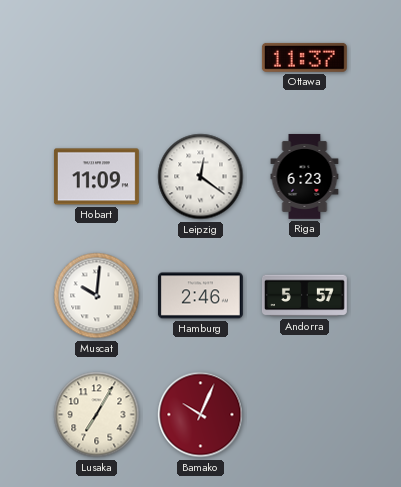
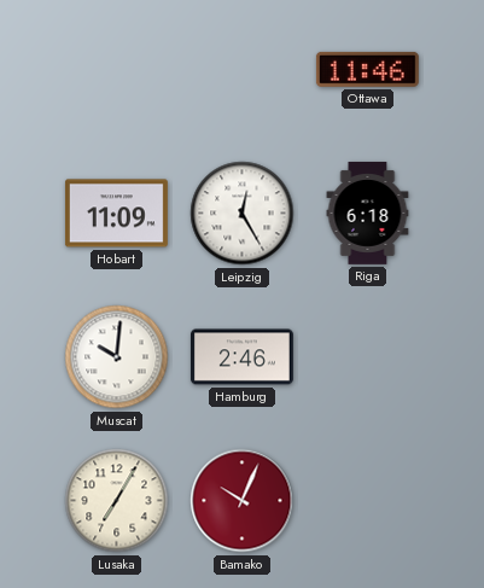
Ottawa: 11:37 -> 11:46
Leipzig: 12:21 -> 12:25
Riga: 6:23 -> 6:18
Andorra: 5:57 -> none
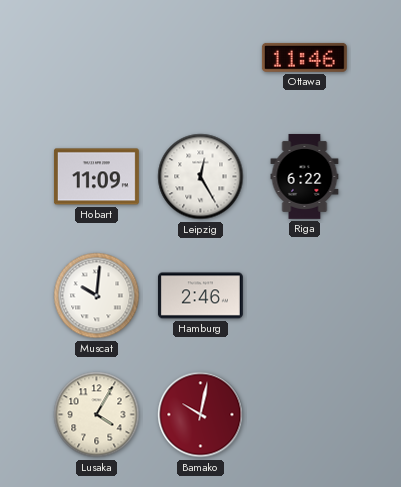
Riga: 6:18 -> 6:22
Lusaka: 7:05 -> 4:05
Bamako: 10:04 -> 10:02
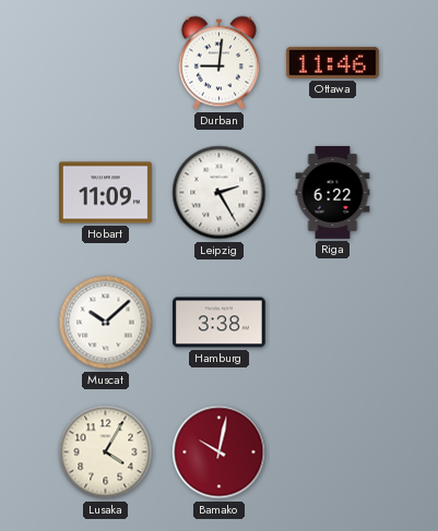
Durban: none -> 9:01
Leipzig: 12:25 -> 2:25
Muscat: 10:01 -> 10:08
Hamburg: 2:46 -> 3:38
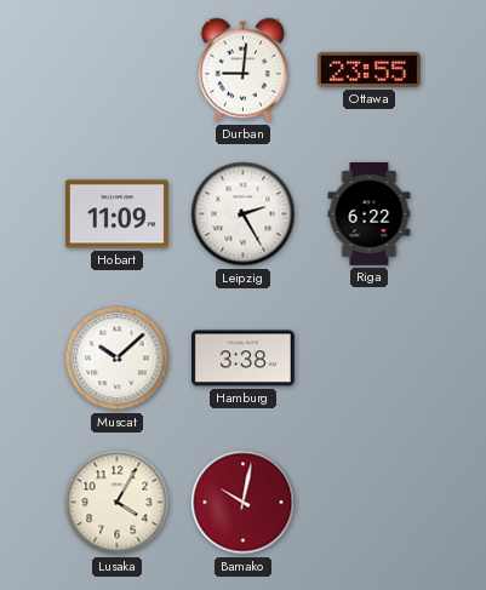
Ottawa: 11:46 -> 23:55
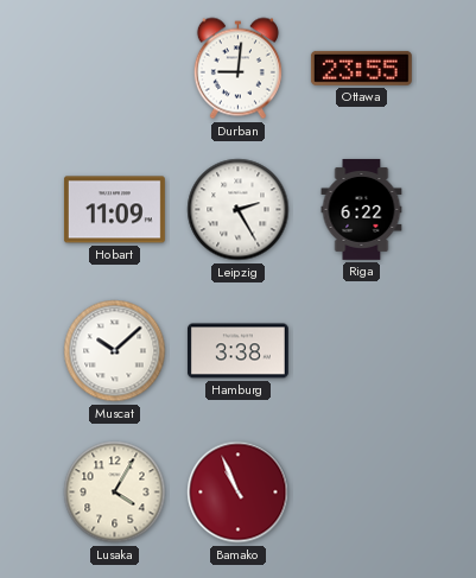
Bamako: 10:02 -> 10:56
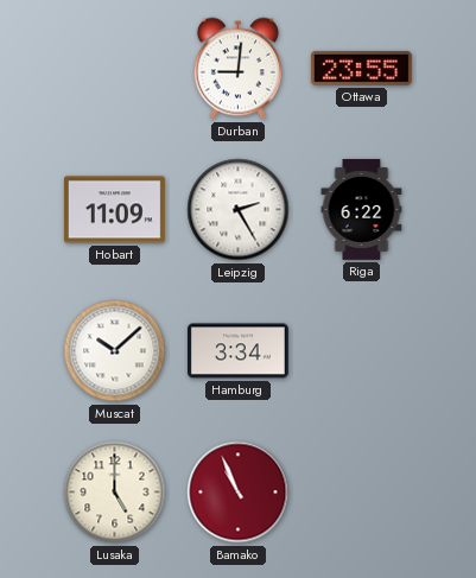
Hamburg: 3:38 -> 3:34
Lusaka: 4:05 -> 5:00
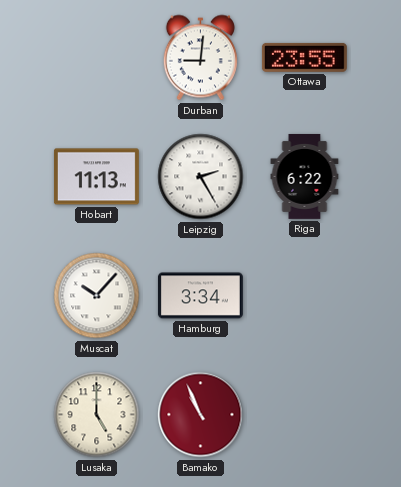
Hobart: 11:09 -> 11:13
Muscat: 10:08 -> 10:07
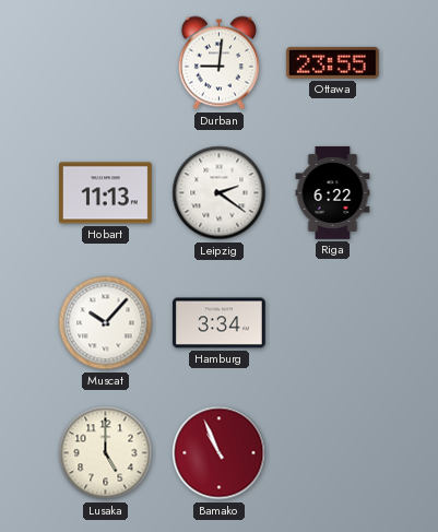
Leipzig: 2:25 -> 2:21
